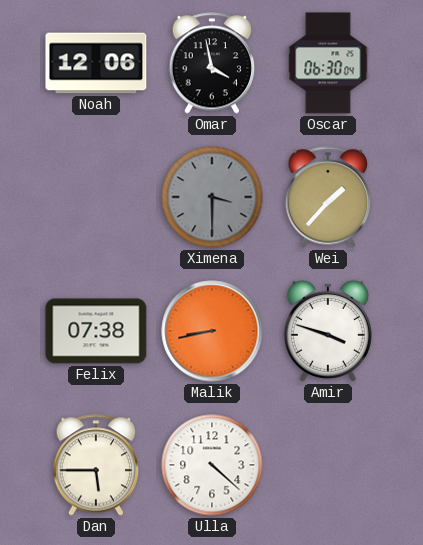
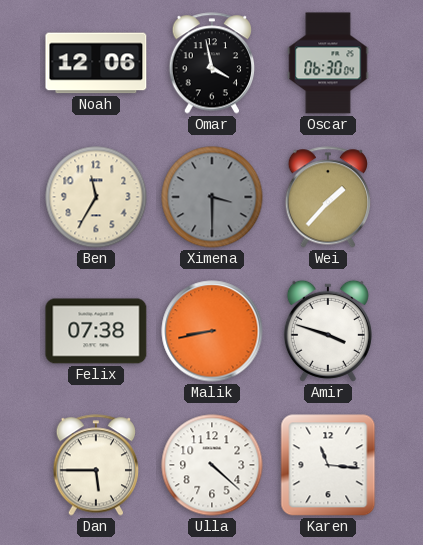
Ben: none -> 11:35
Karen: none -> 11:16
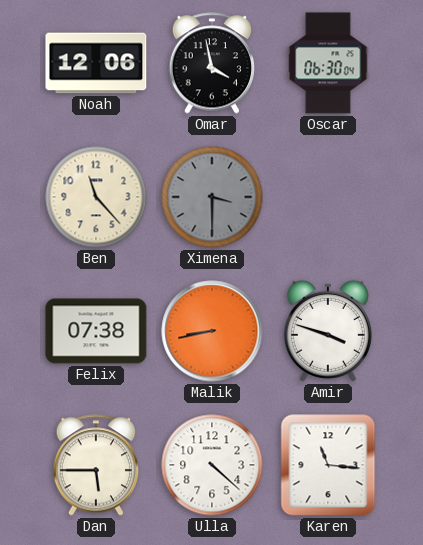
Ben: 11:35 -> 11:23
Wei: 1:37 -> none
